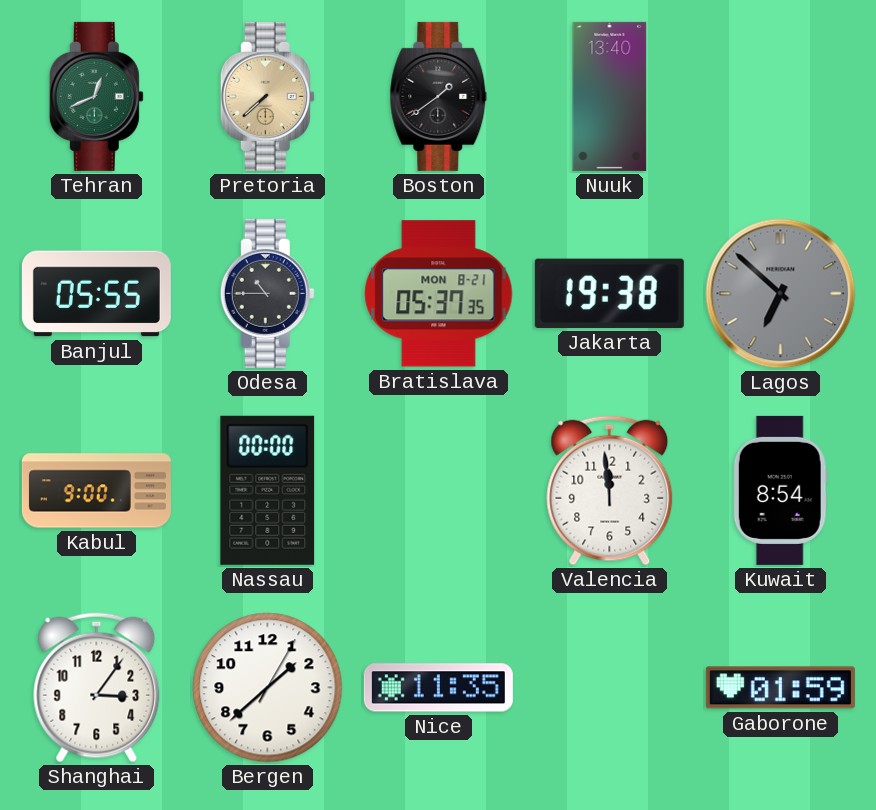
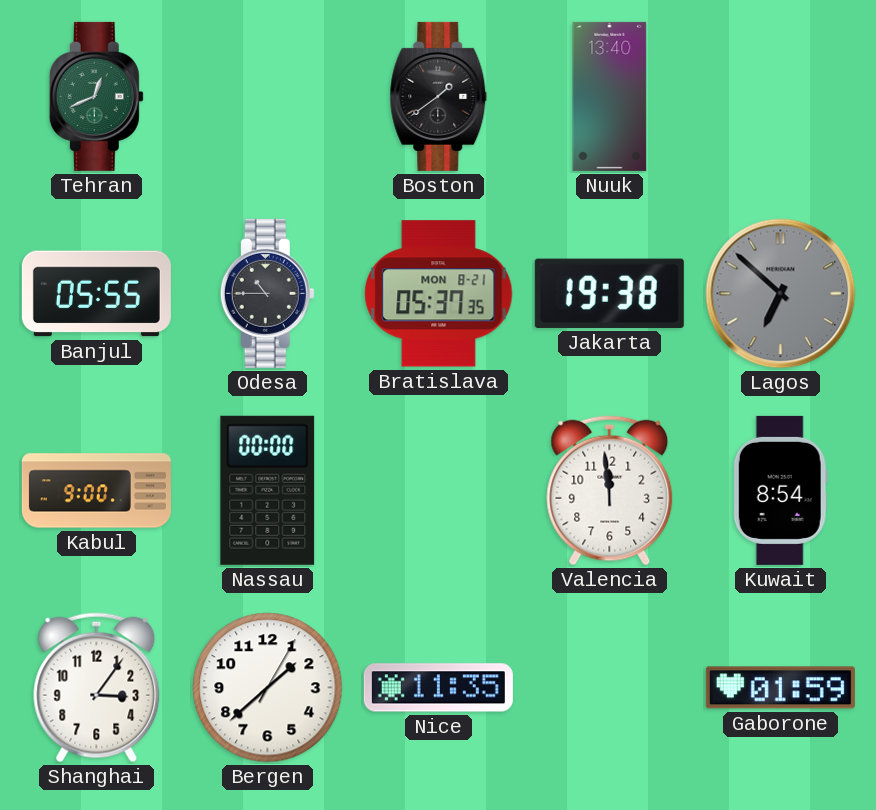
Pretoria: 7:38 -> none
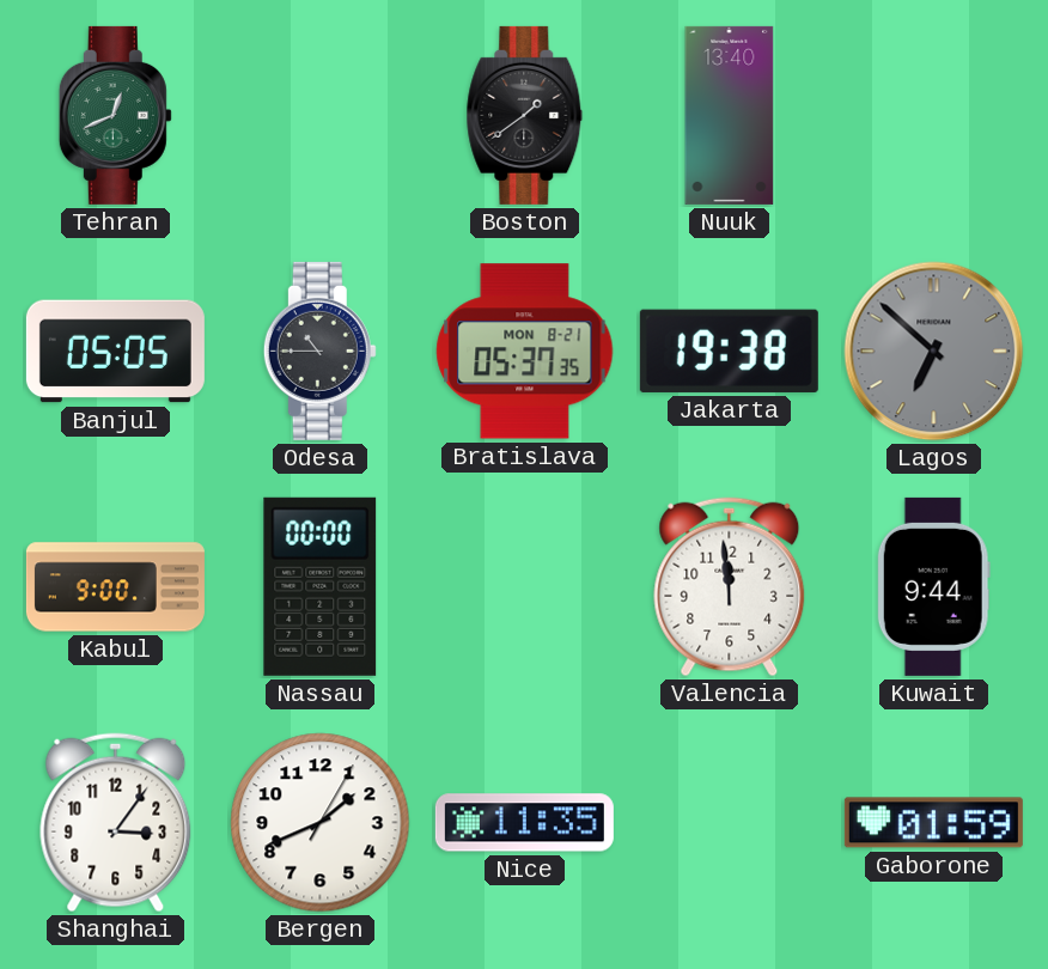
Banjul: 05:55 -> 05:05
Kuwait: 8:54 -> 9:44
Bergen: 1:38 -> 1:41
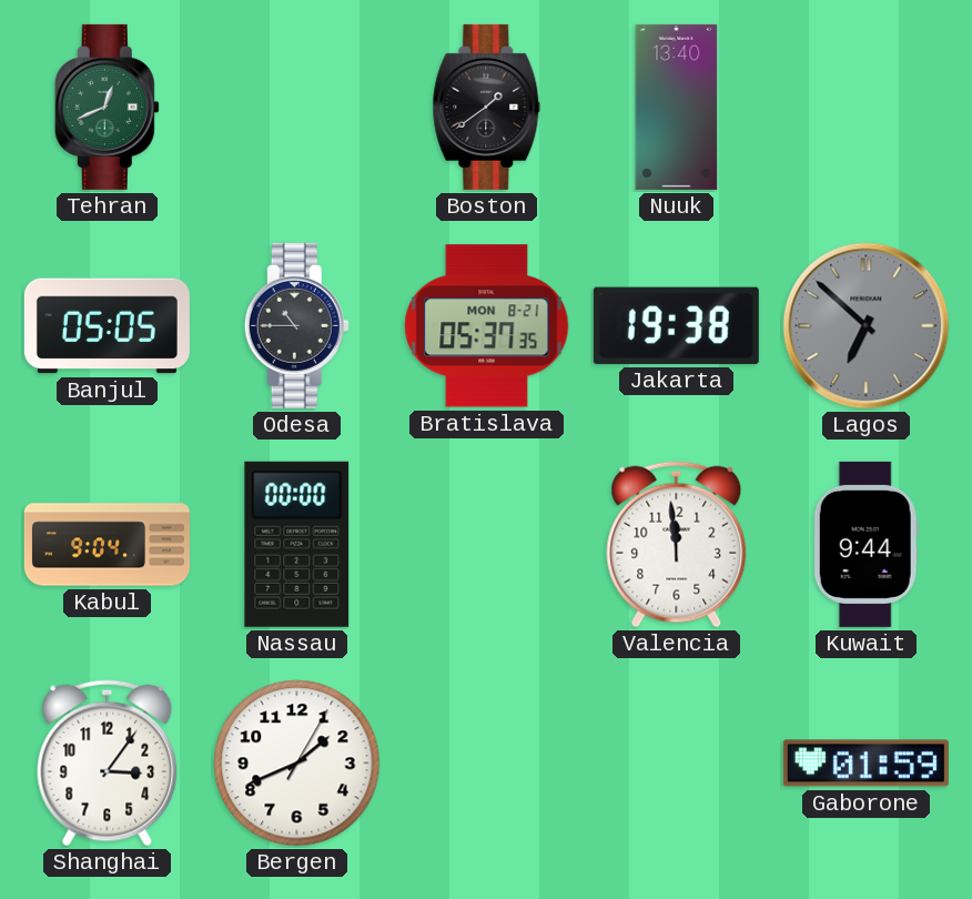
Kabul: 9:00 -> 9:04
Nice: 11:35 -> none
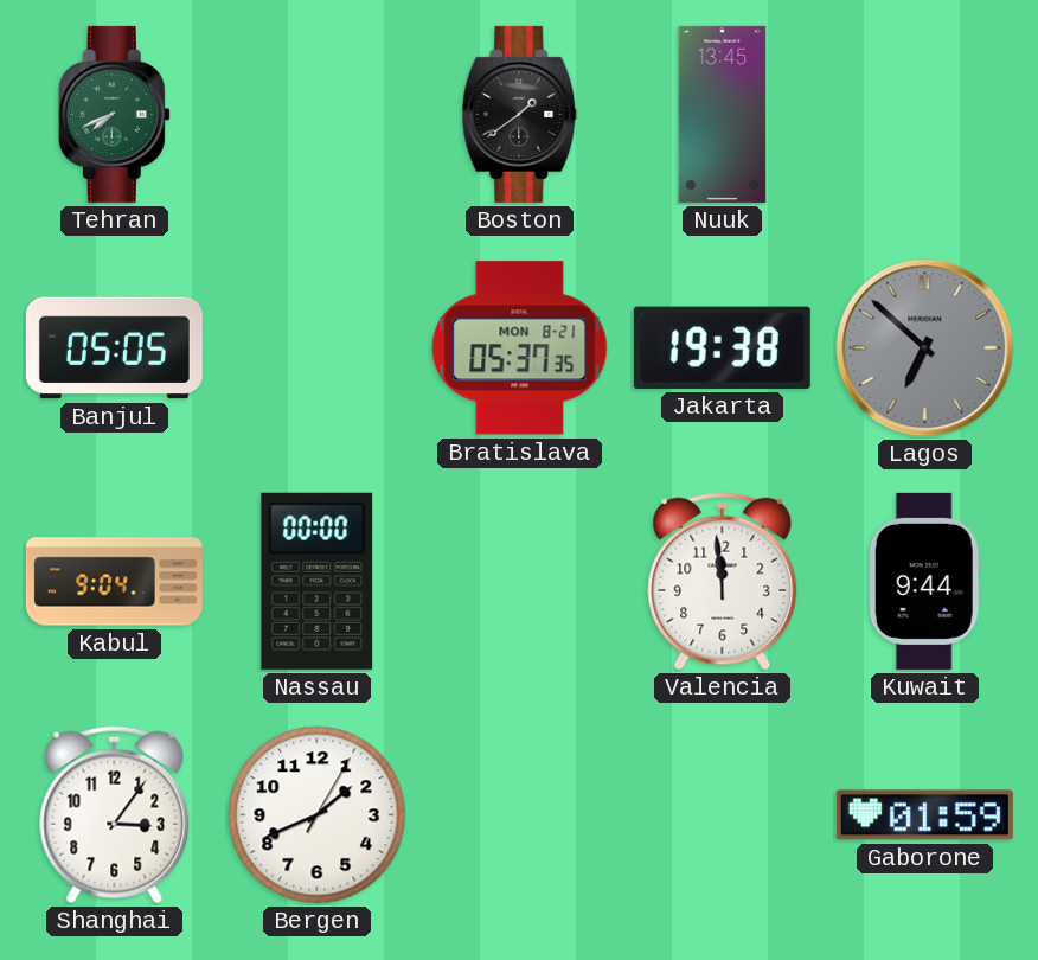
Tehran: 12:41 -> 7:41
Nuuk: 13:40 -> 13:45
Odesa: 10:45 -> none
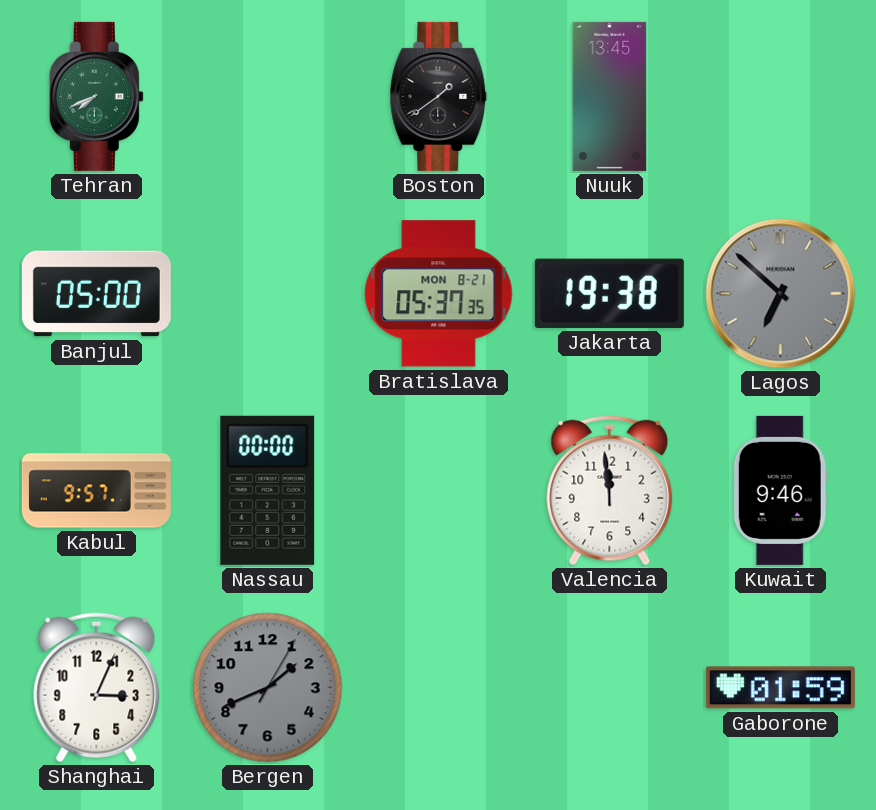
Banjul: 05:05 -> 05:00
Kabul: 9:04 -> 9:57
Kuwait: 9:44 -> 9:46
Shanghai: 3:06 -> 3:04
Bergen dial: white -> grey
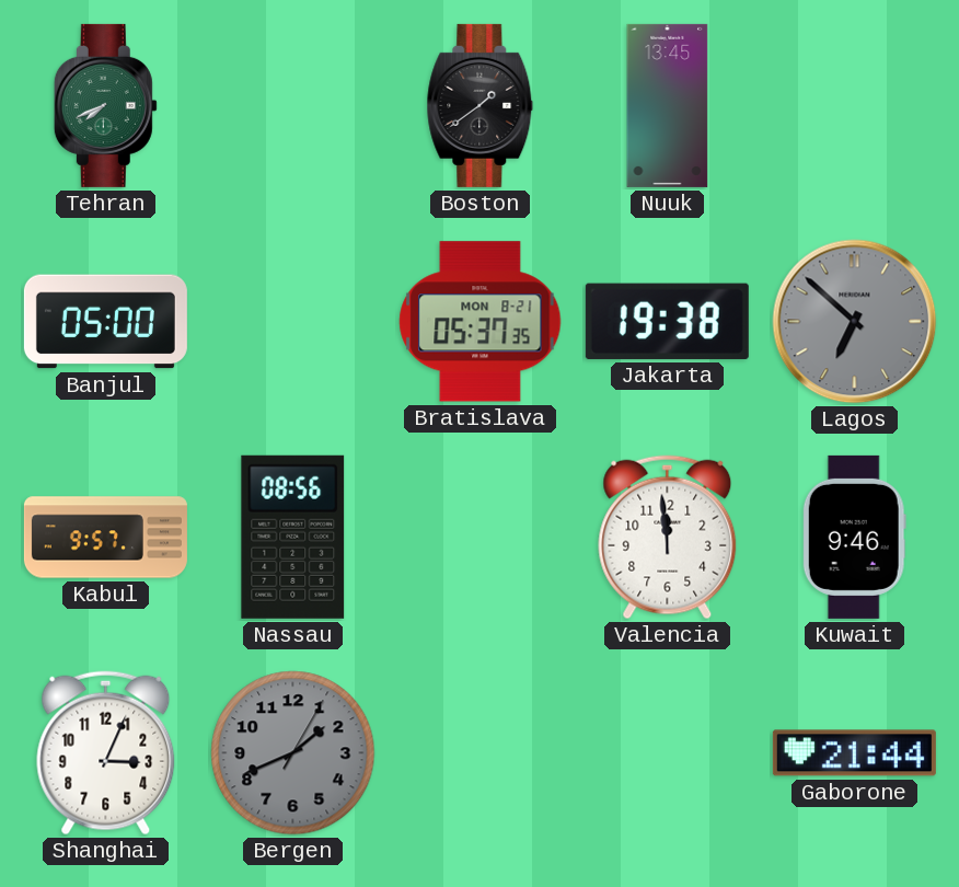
Nassau: 00:00 -> 08:56
Gaborone: 01:59 -> 21:44
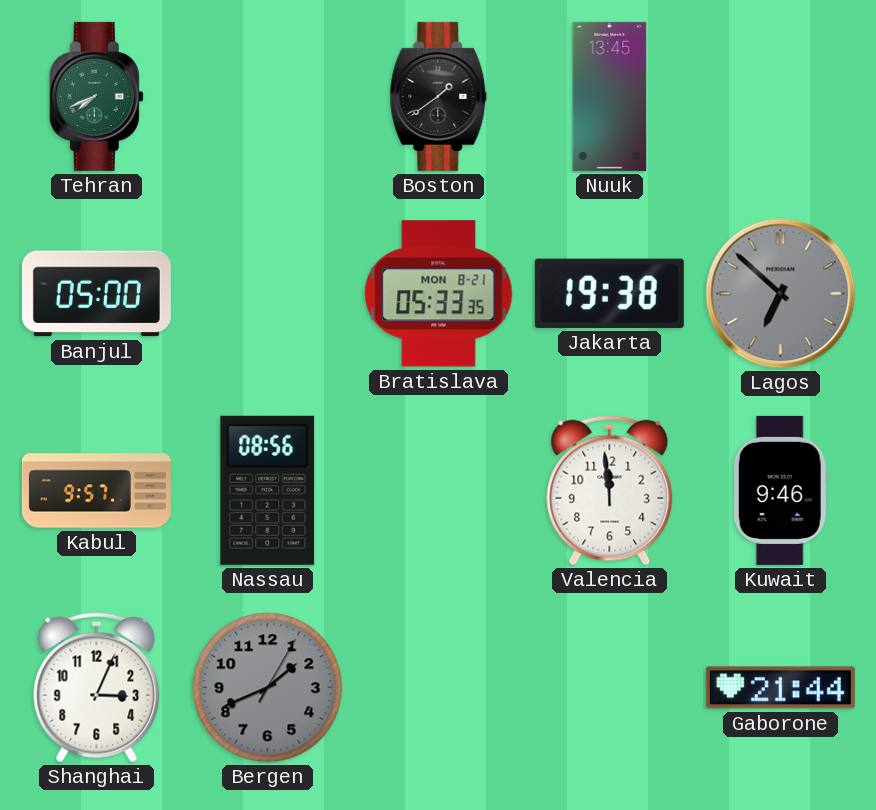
Bratislava: 05:37 -> 05:33
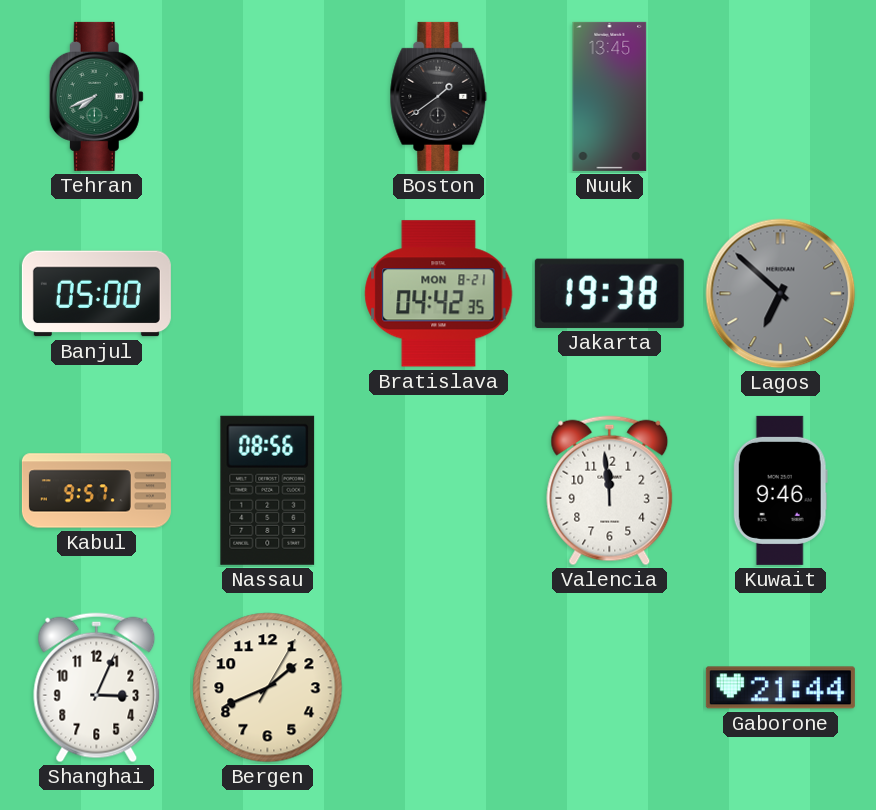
Bratislava: 05:33 -> 04:42
Bergen dial: grey -> cream
